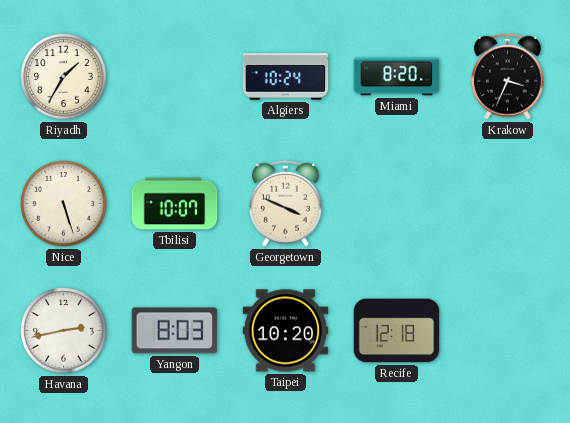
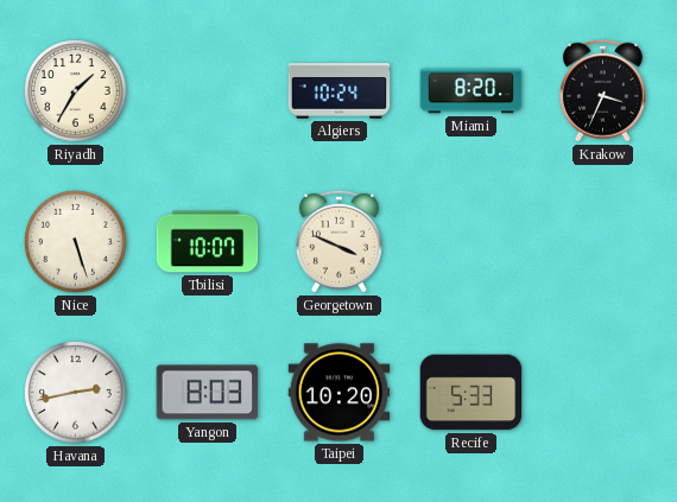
Recife: 12:18 -> 5:33
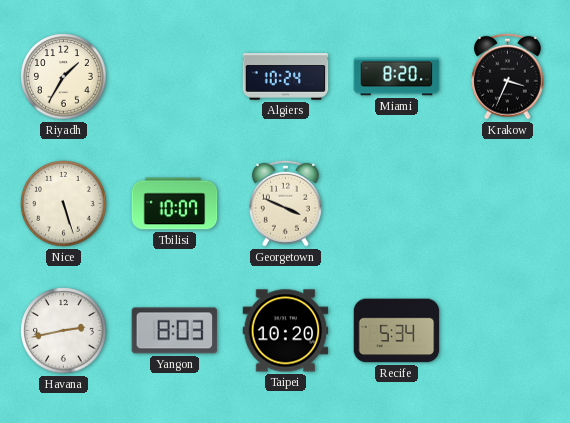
Recife: 5:33 -> 5:34
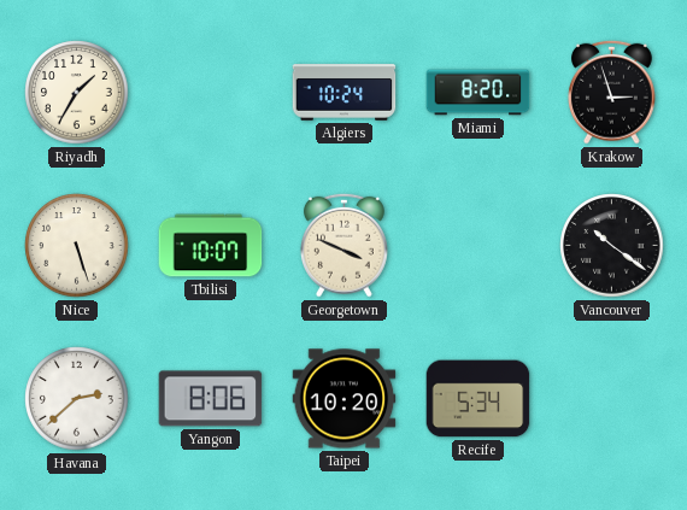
Krakow: 3:34 -> 2:57
Vancouver: none -> 10:21
Havana: 2:43 -> 2:38
Yangon: 8:03 -> 8:06
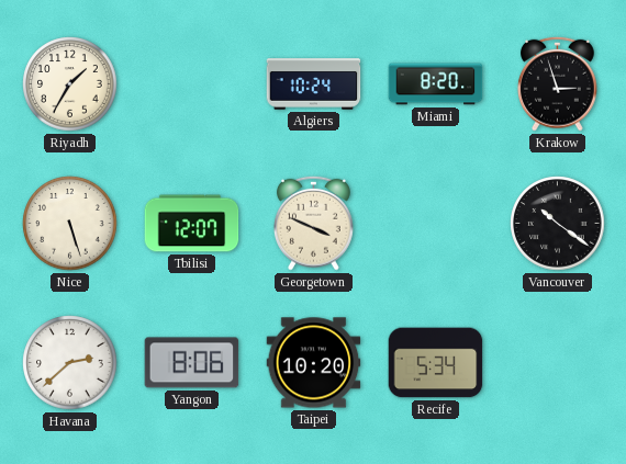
Tbilisi: 10:07 -> 12:07
